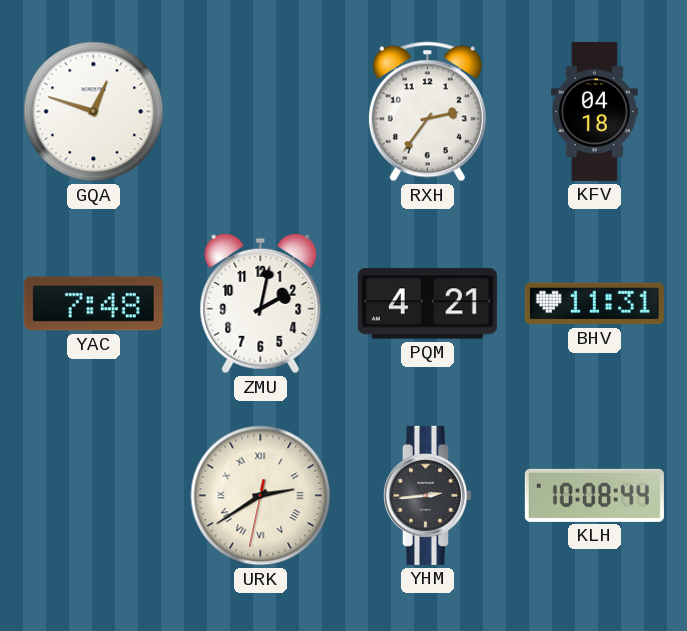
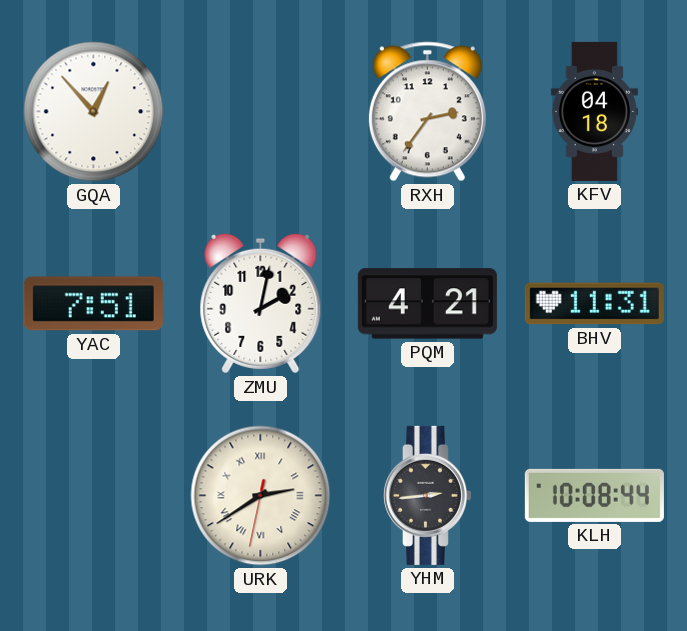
GQA: 12:48 -> 12:53
YAC: 7:48 -> 7:51
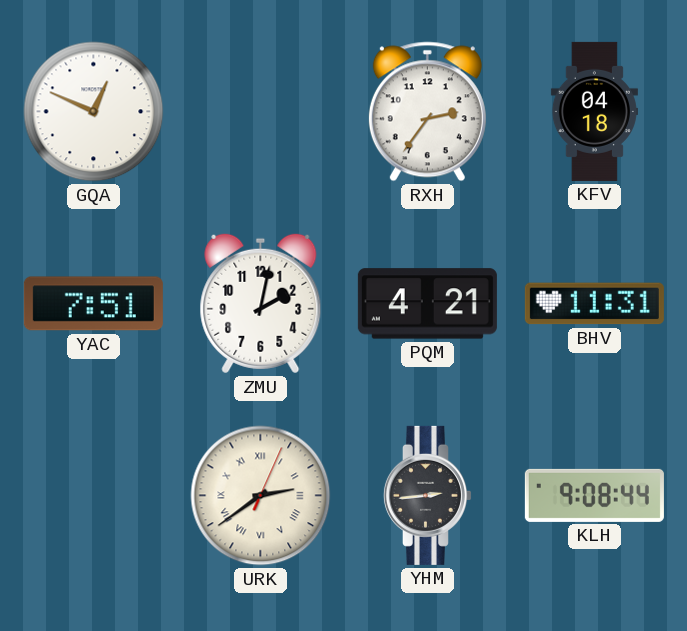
GQA: 12:53 -> 12:49
URK: 2:39:32 -> 2:39:04
KLH: 10:08 -> 9:08
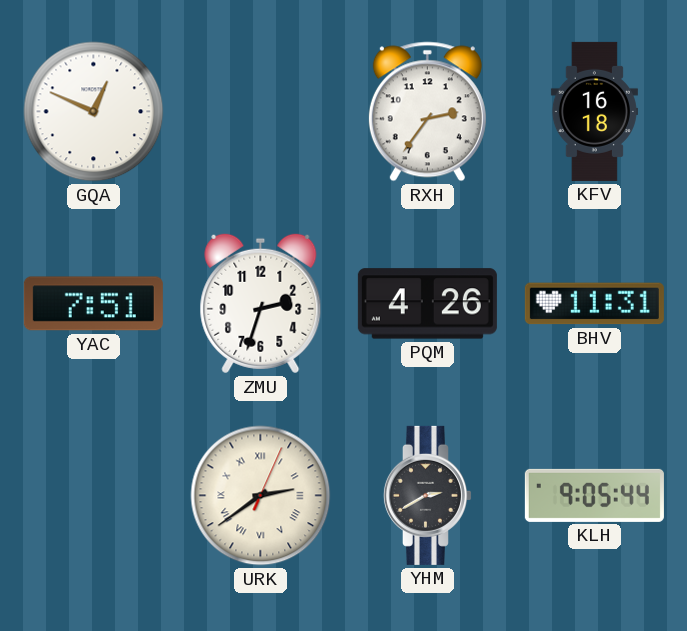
KFV: 04:18 -> 16:18
ZMU: 2:02 -> 2:33
PQM: 4:21 -> 4:26
YHM: 2:44 -> 2:40
KLH: 9:08 -> 9:05
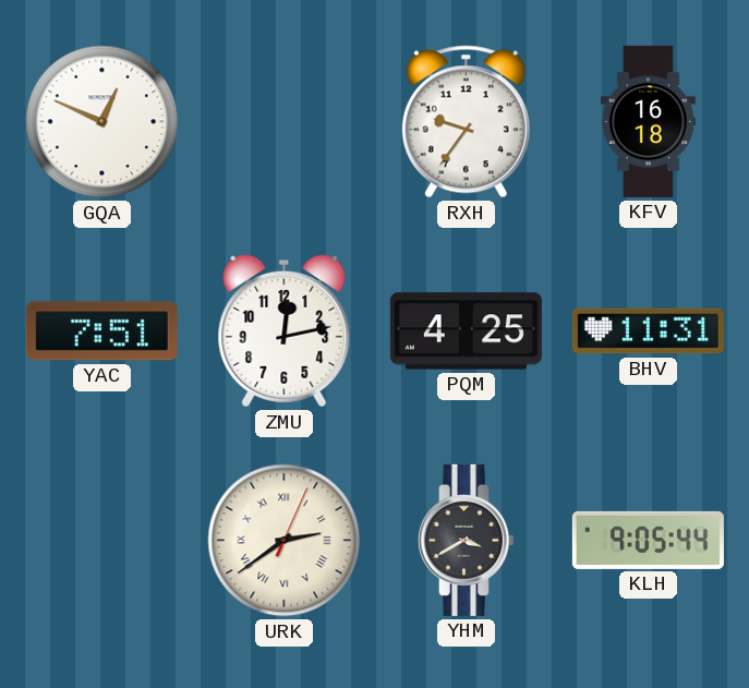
RXH: 2:36 -> 9:36
ZMU: 2:33 -> 12:13
PQM: 4:26 -> 4:25
YHM: 2:40 -> 3:40
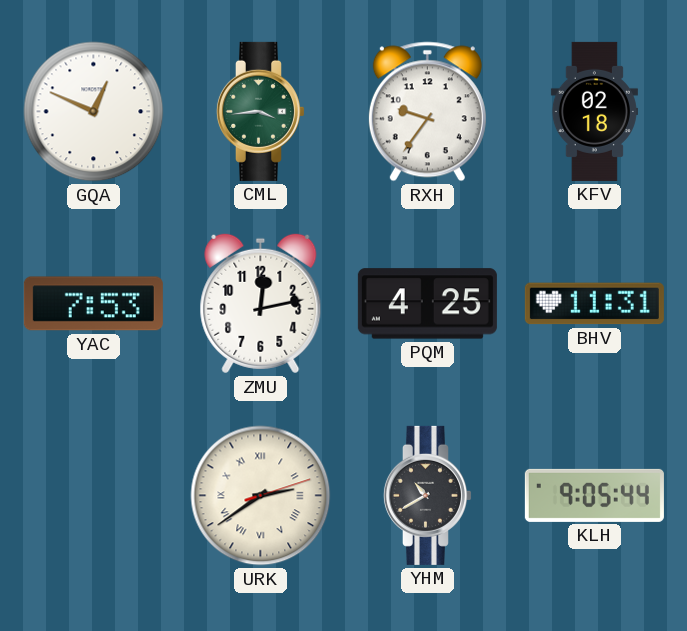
CML: none -> 3:44
KFV: 16:18 -> 02:18
YAC: 7:51 -> 7:53
URK: 2:39:04 -> 2:39:12
YHM: 3:40 -> 10:40
